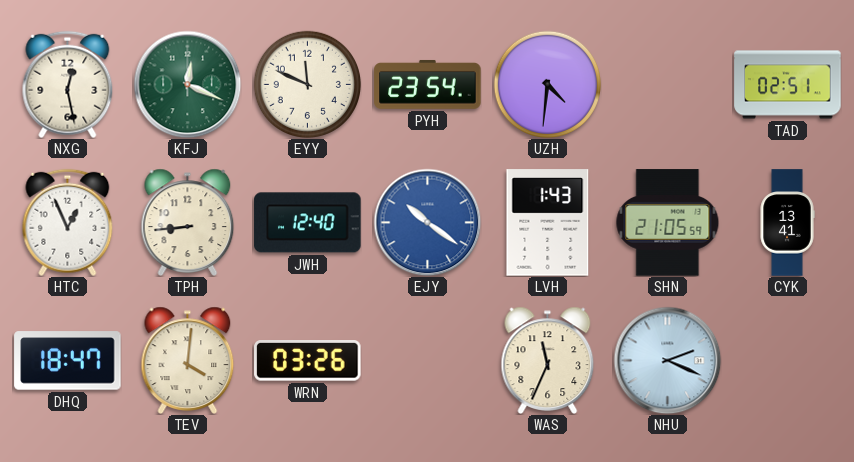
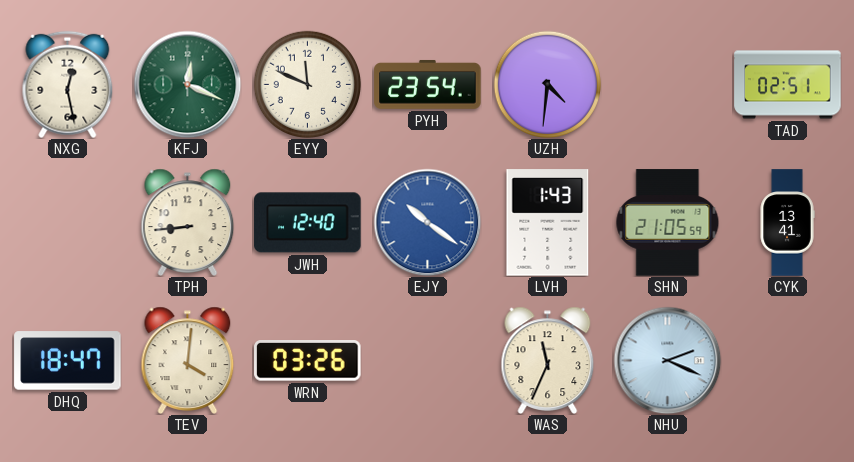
HTC: 12:56 -> none
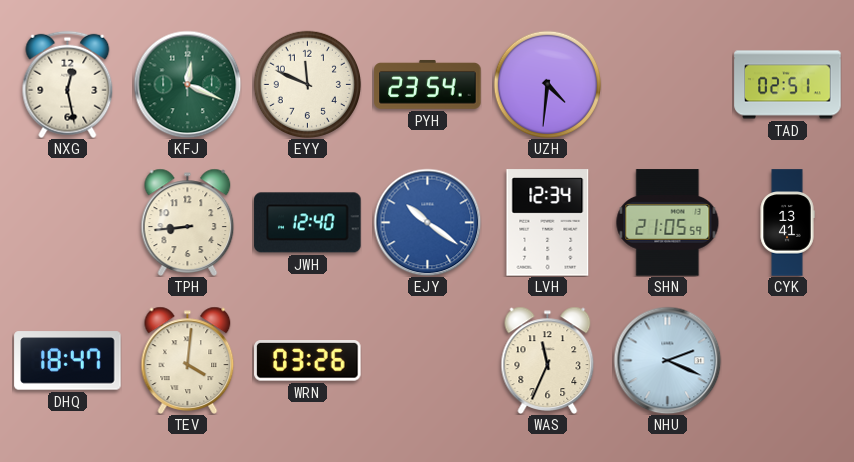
LVH: 1:43 -> 12:34
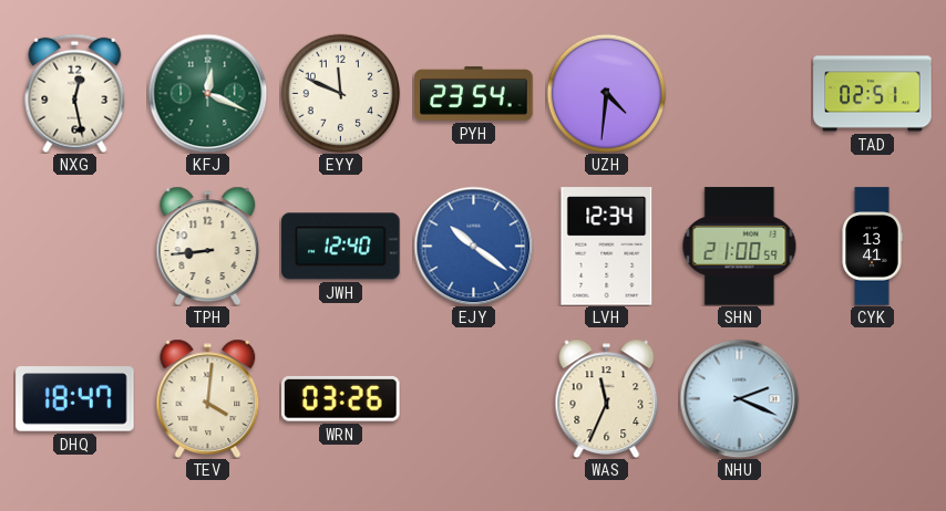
SHN: 21:05 -> 21:00
